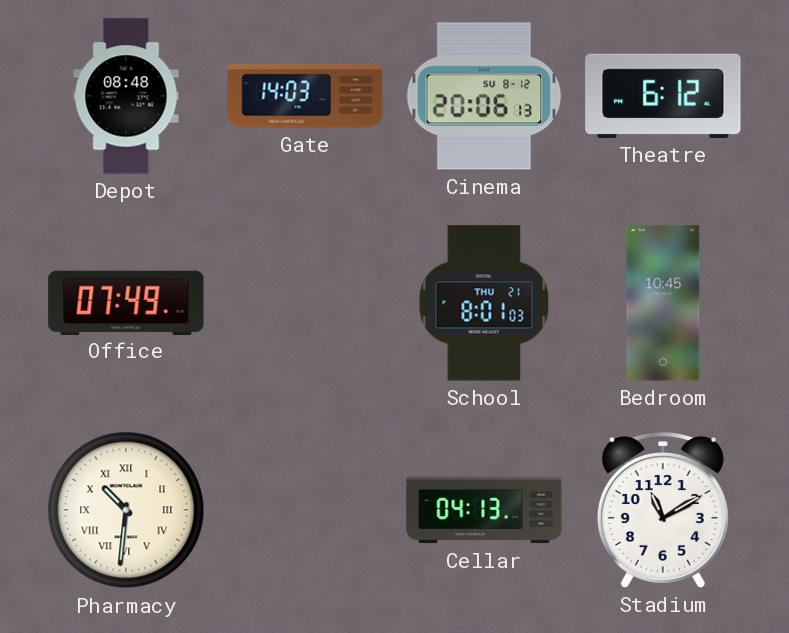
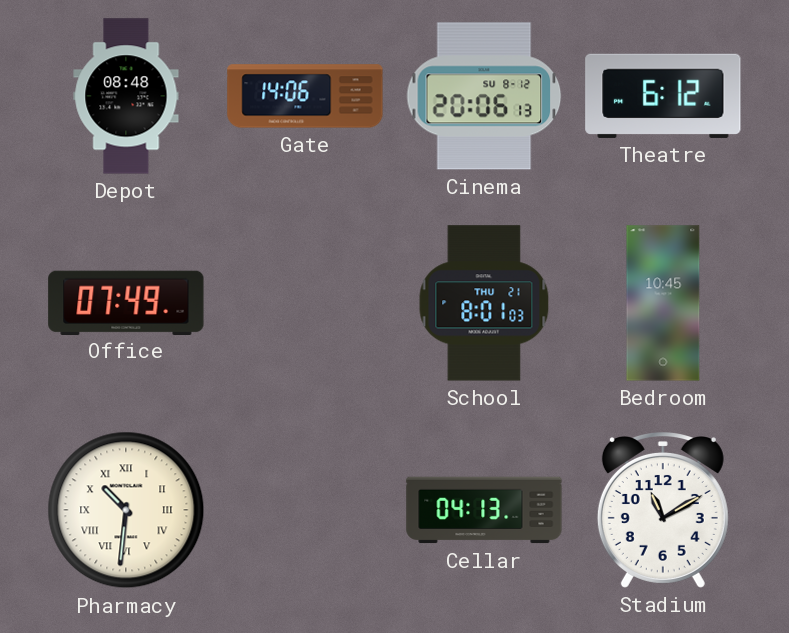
Gate: 14:03 -> 14:06
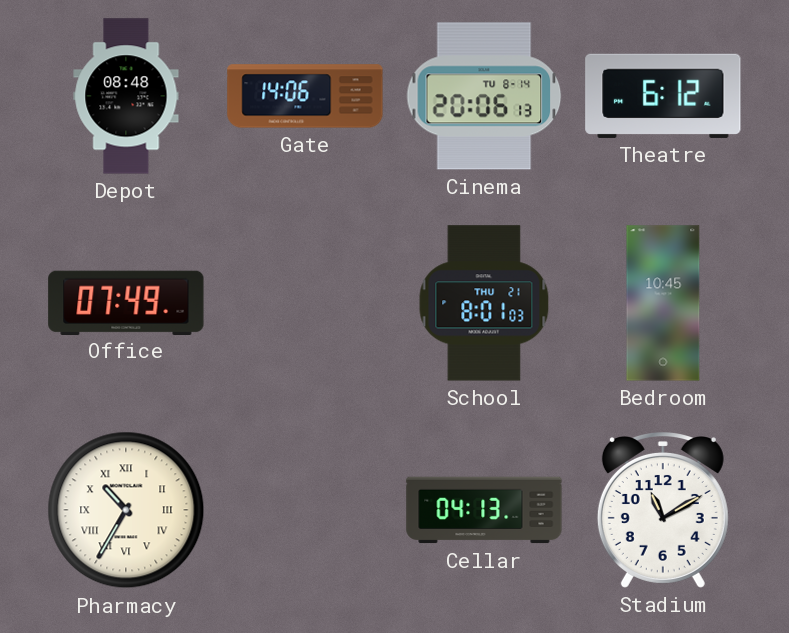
Cinema date: SU 8-12 -> TU 8-14
Pharmacy: 10:31 -> 10:35
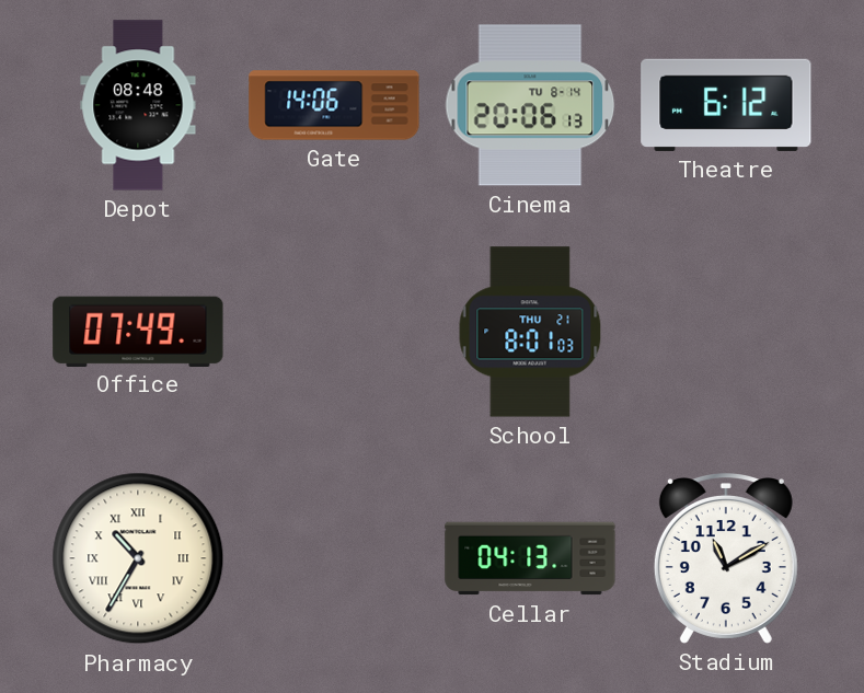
Bedroom: 10:45 -> none
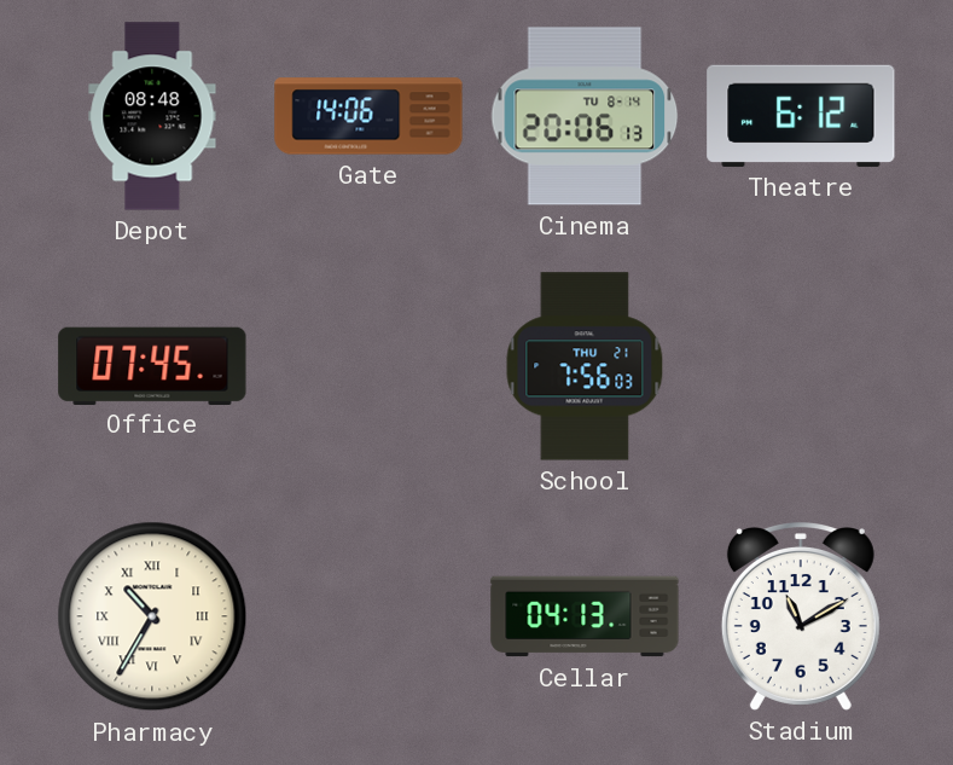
Office: 07:49 -> 07:45
School: 8:01 -> 7:56
